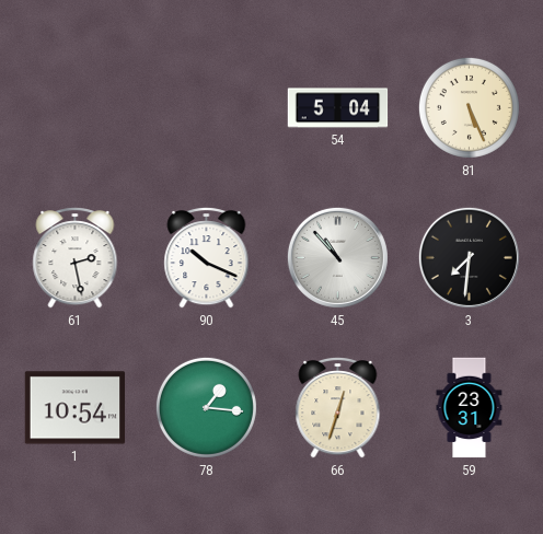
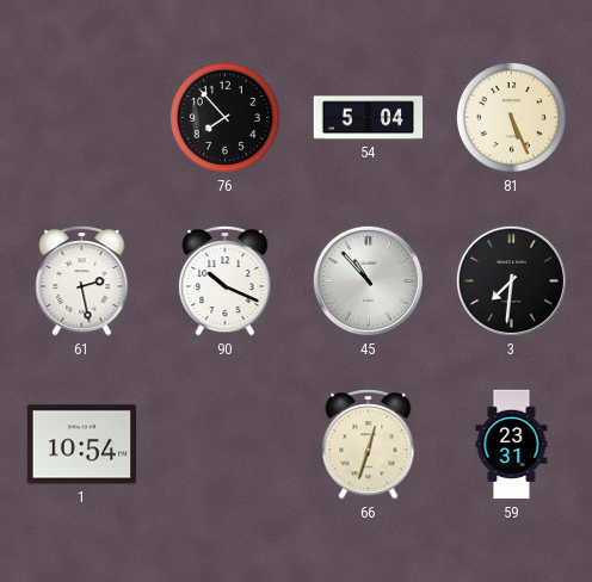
76: none -> 7:53
78: 1:16 -> none
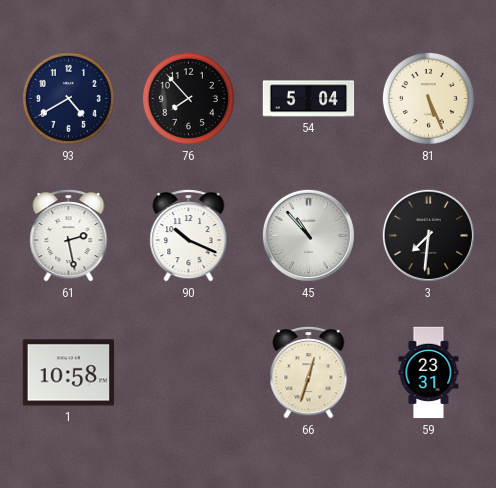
93: none -> 4:40
1: 10:54 -> 10:58
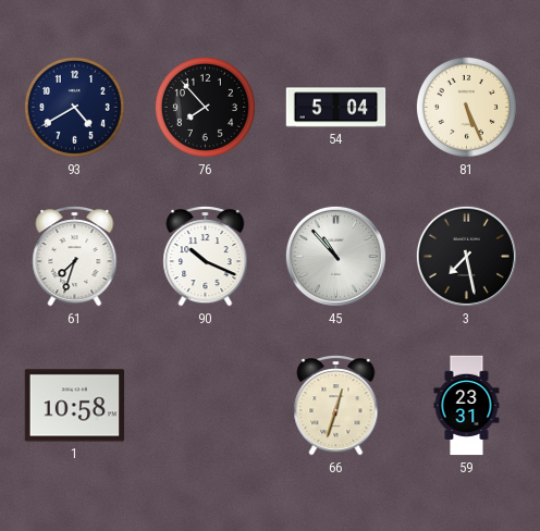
61: 2:28 -> 7:33
3: 7:31 -> 7:28
